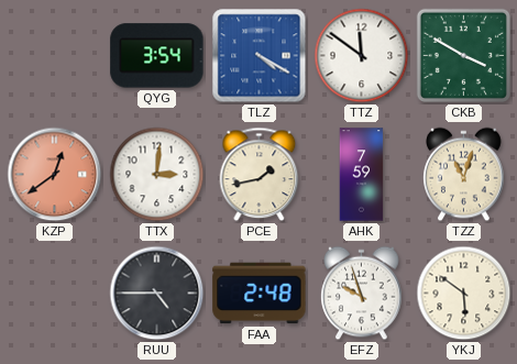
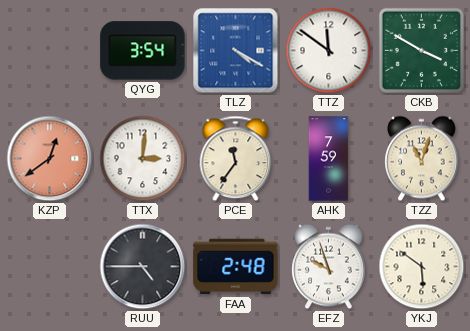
PCE: 1:43 -> 11:36
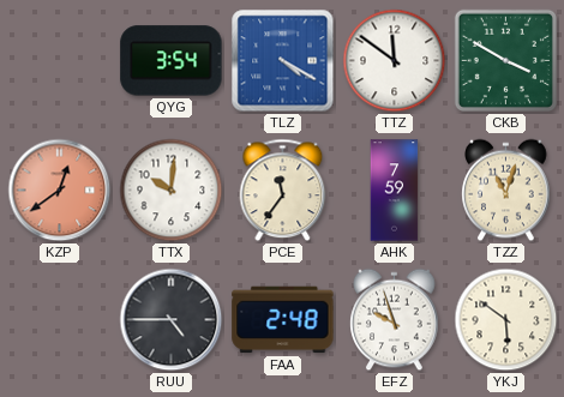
TTX: 3:01 -> 10:01
